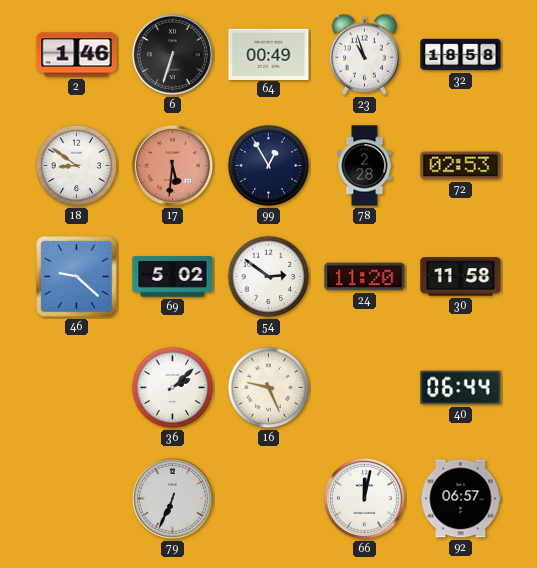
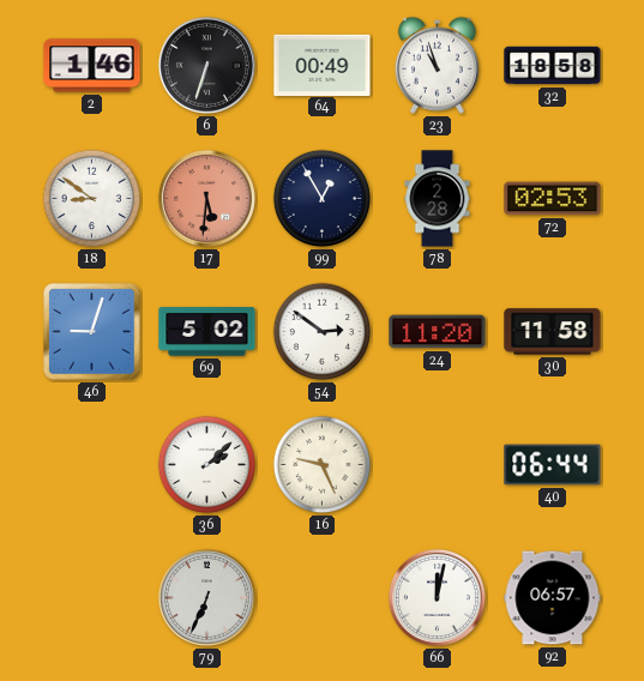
46: 9:22 -> 9:03
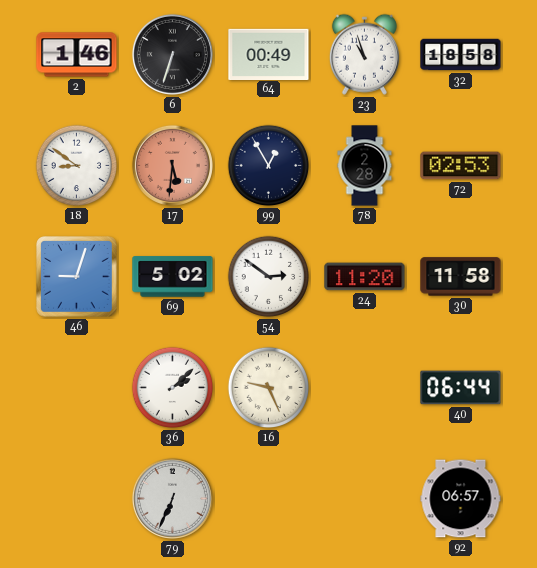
66: 12:02 -> none
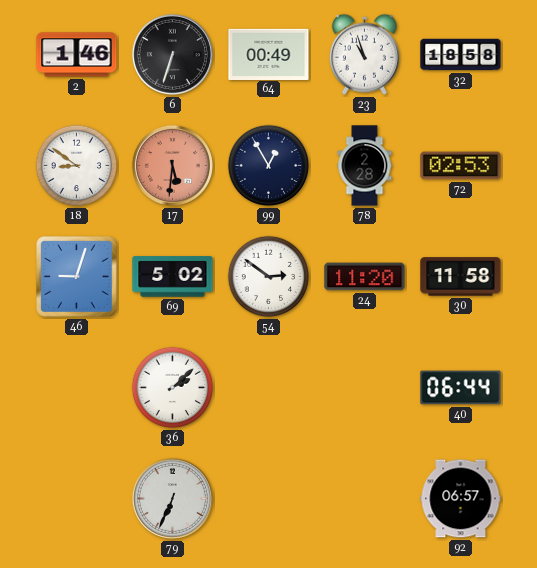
16: 9:26 -> none
